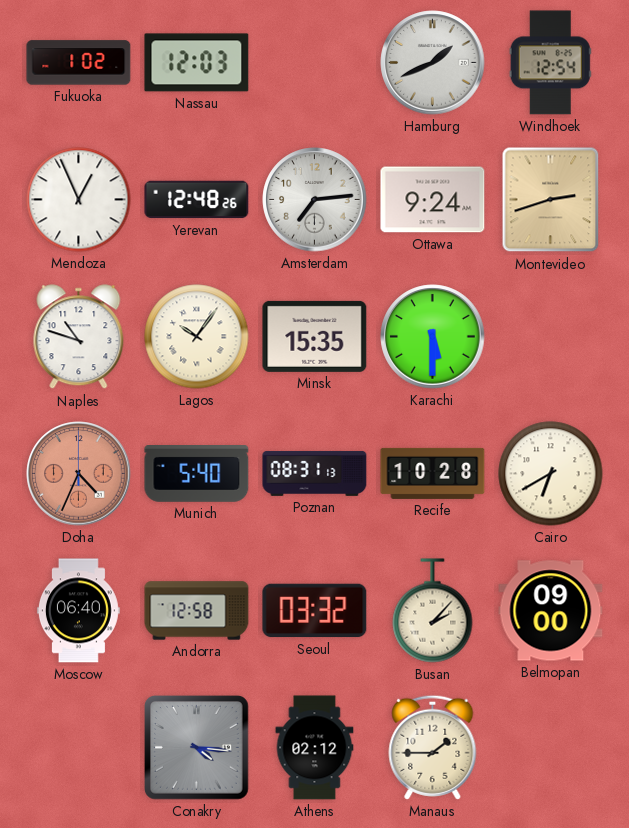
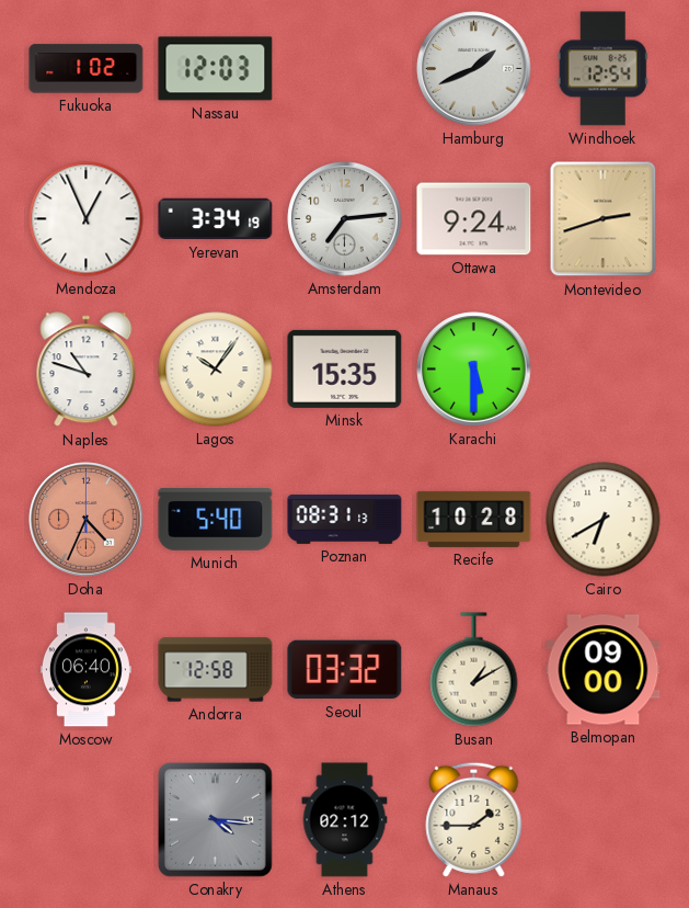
Yerevan: 12:48 -> 3:34
Busan: 2:07 -> 1:10
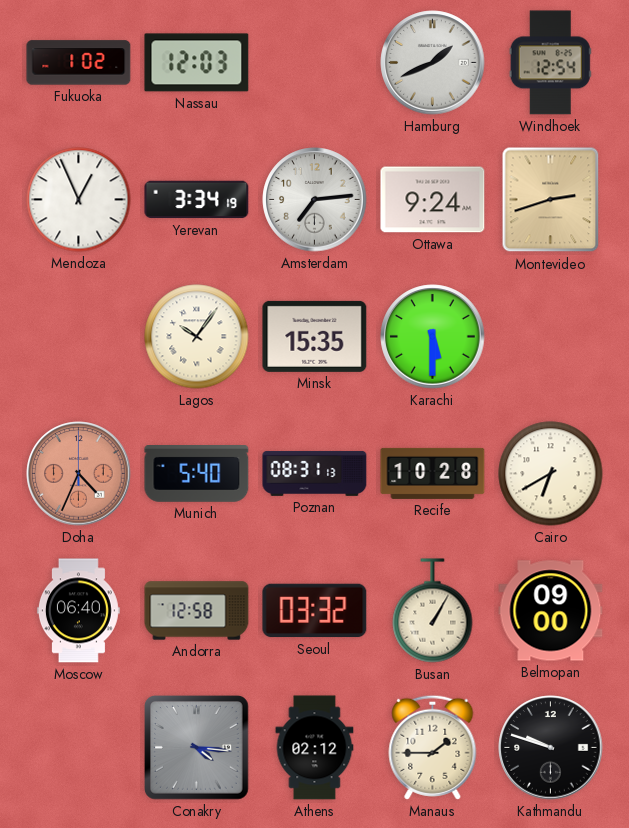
Naples: 10:48 -> none
Busan: 1:10 -> 1:05
Kathmandu: none -> 9:48
